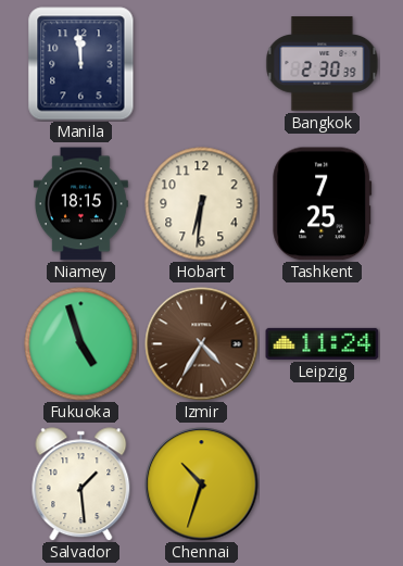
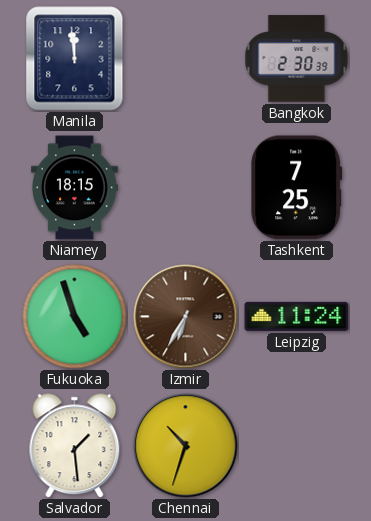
Hobart: 6:31 -> none
Izmir: 4:35 -> 6:35
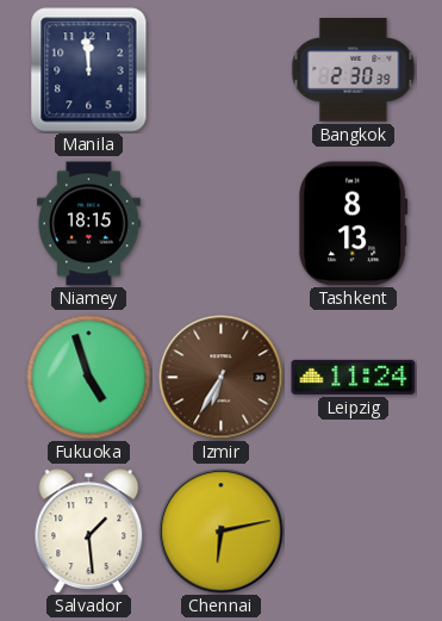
Tashkent: 7:25 -> 8:13
Chennai: 10:33 -> 6:13
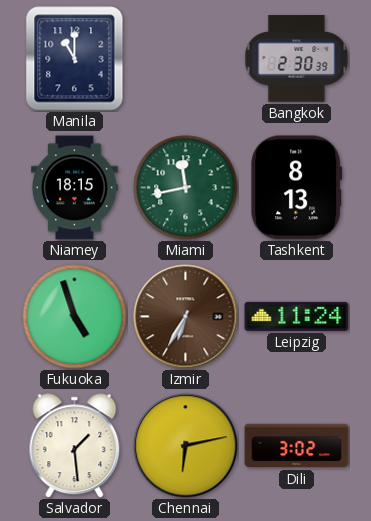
Manila: 11:59 -> 11:00
Miami: none -> 11:43
Dili: none -> 3:02
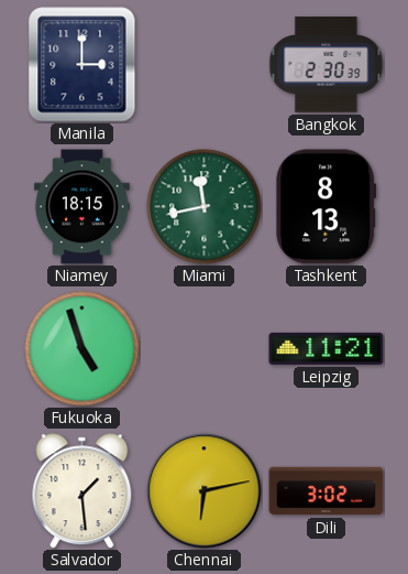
Manila: 11:00 -> 3:00
Izmir: 6:35 -> none
Leipzig: 11:24 -> 11:21
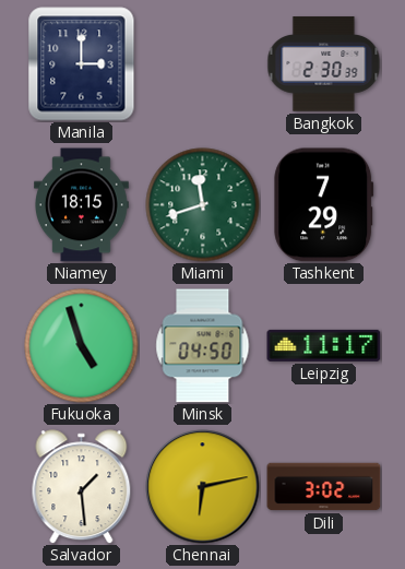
Miami: 11:43 -> 11:42
Tashkent: 8:13 -> 7:29
Minsk: none -> 04:50
Leipzig: 11:21 -> 11:17
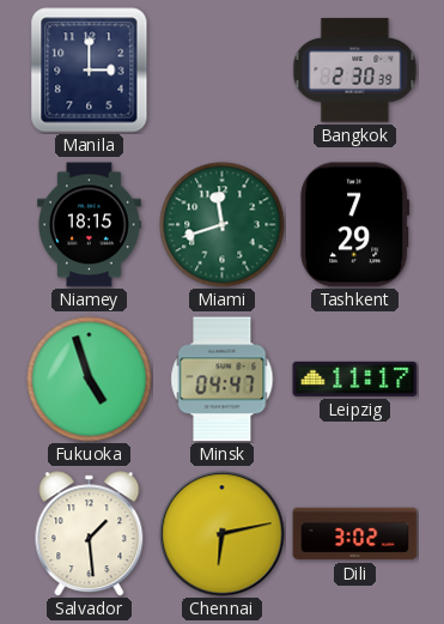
Minsk: 04:50 -> 04:47
